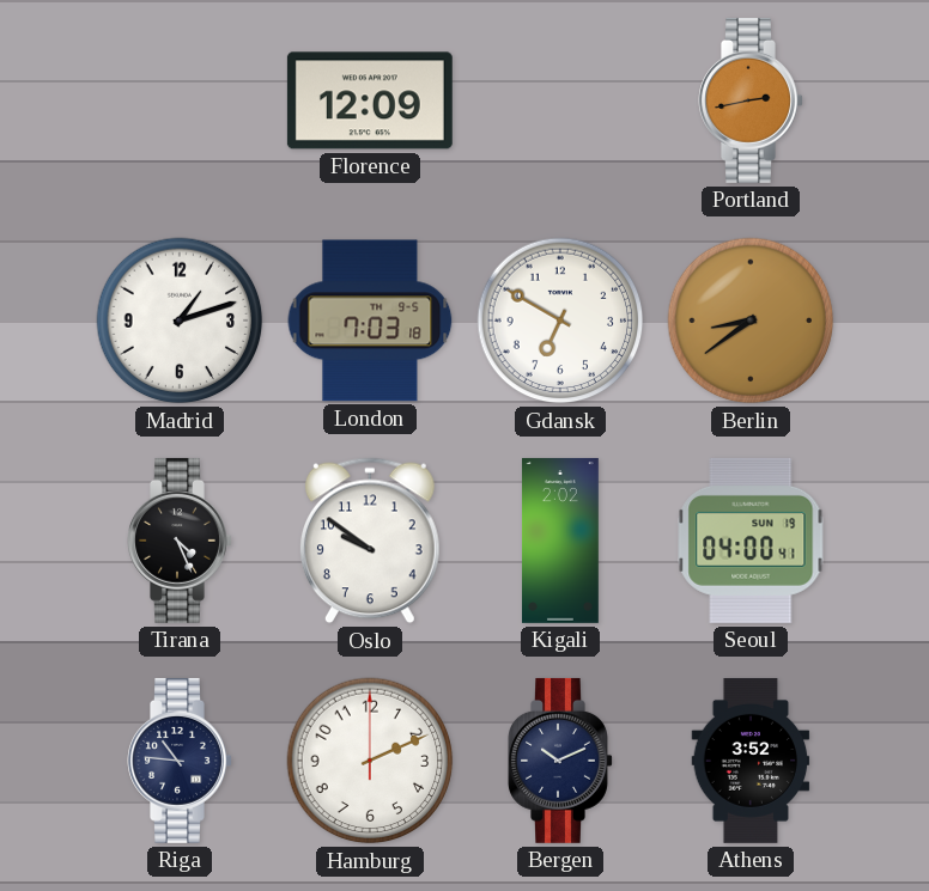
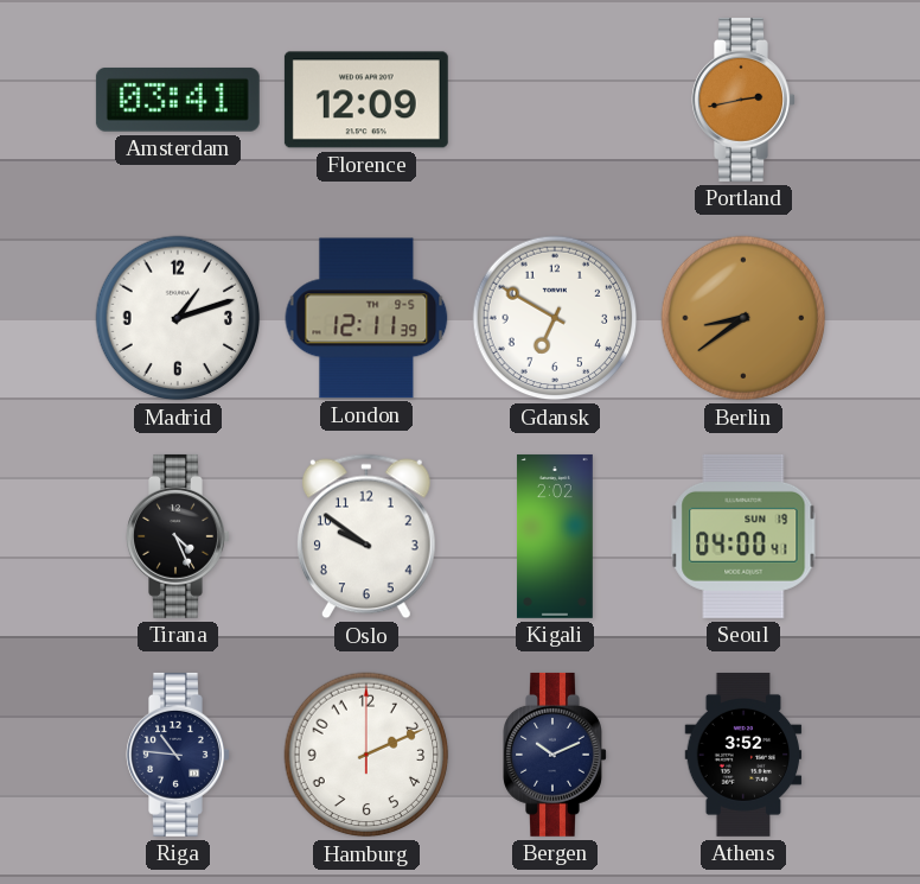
Amsterdam: none -> 03:41
London: 7:03 -> 12:11
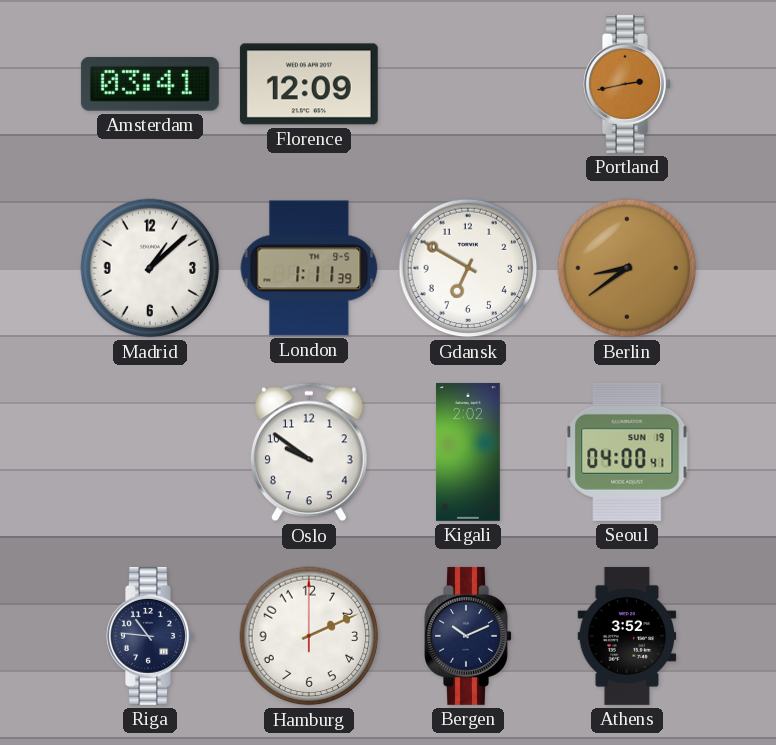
Madrid: 1:12 -> 1:08
London: 12:11 -> 1:11
Tirana: 4:26 -> none
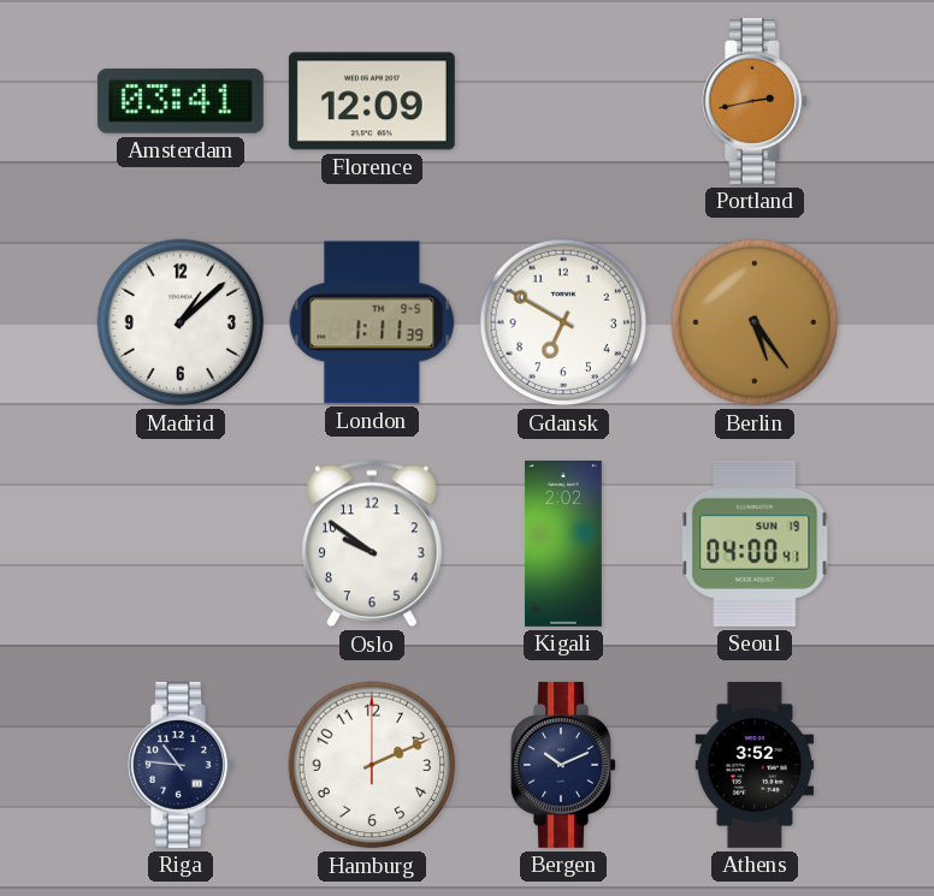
Berlin: 8:39 -> 5:24
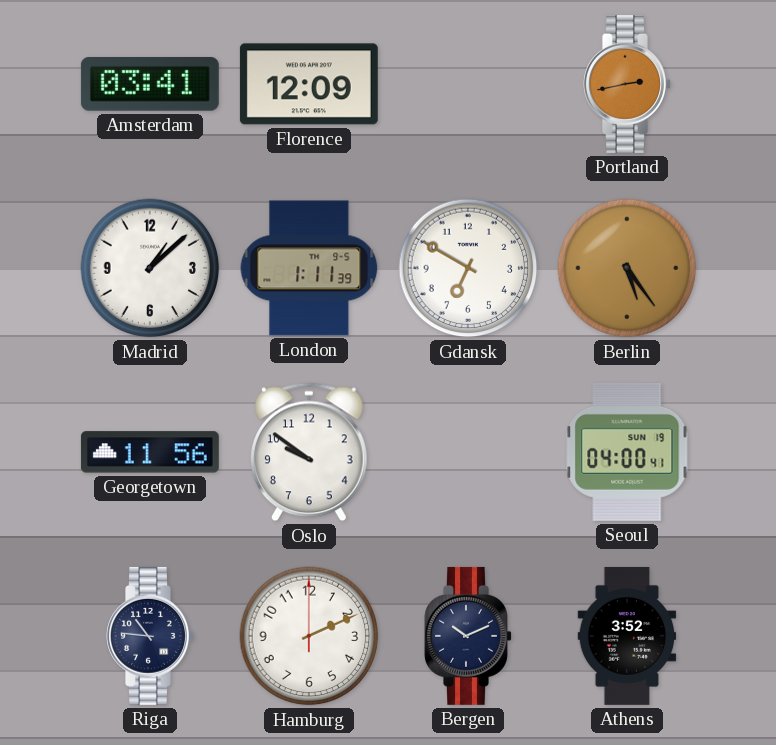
Georgetown: none -> 11:56
Kigali: 2:02 -> none
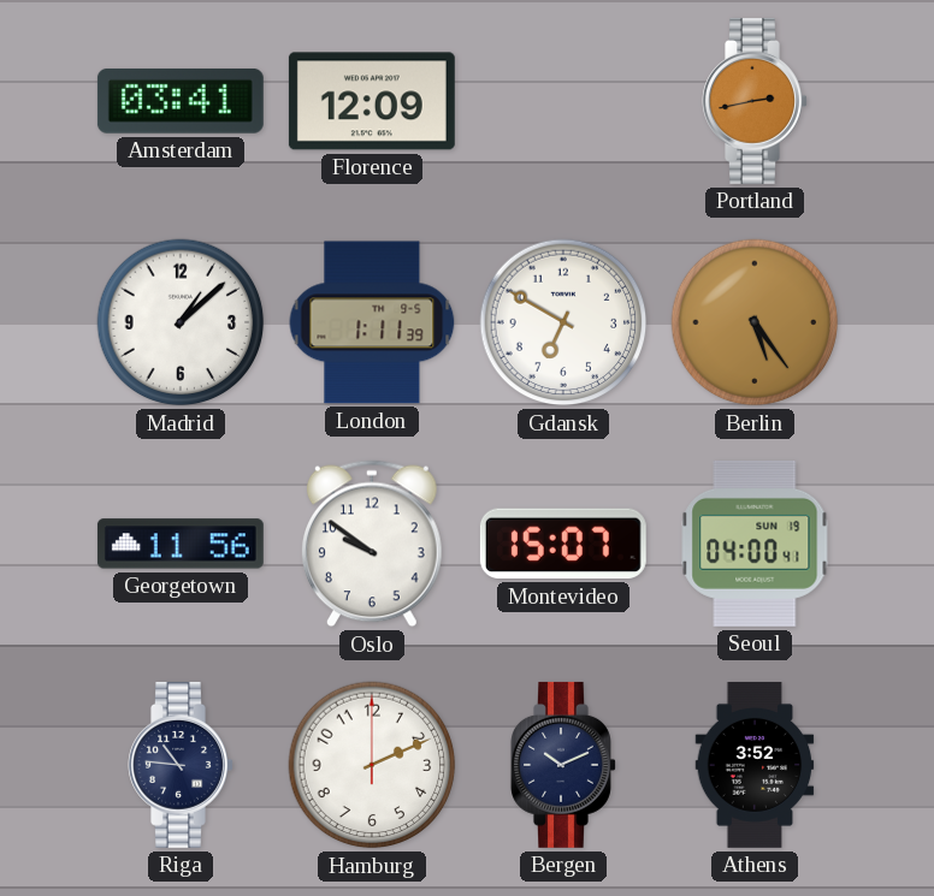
Montevideo: none -> 15:07
